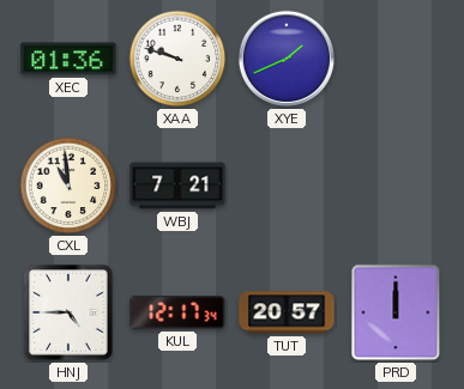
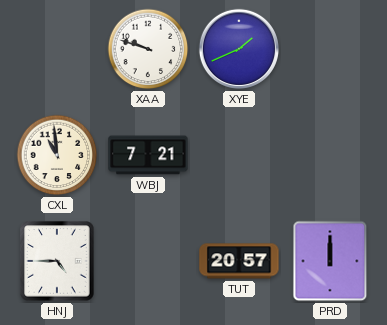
XEC: 01:36 -> none
KUL: 12:17 -> none
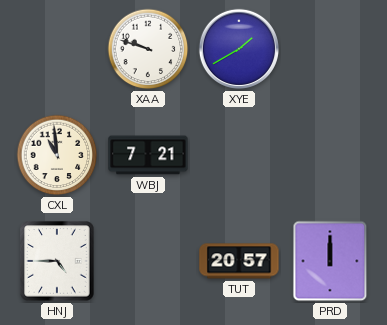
XYE: 1:41 -> 1:40
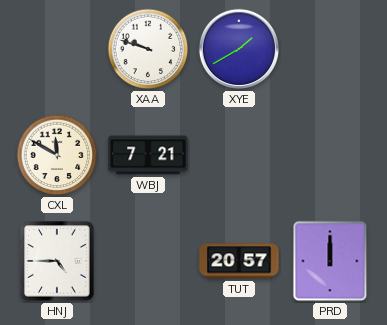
CXL: 10:59 -> 11:50
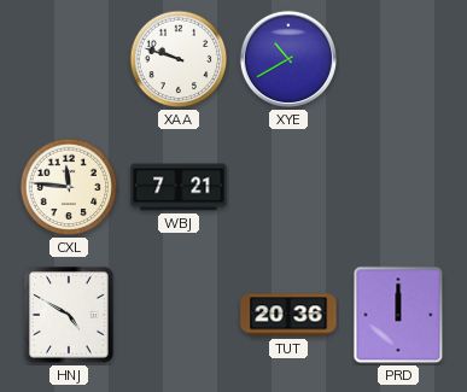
XYE: 1:40 -> 10:40
CXL: 11:50 -> 11:46
HNJ: 4:45 -> 4:50
TUT: 20:57 -> 20:36
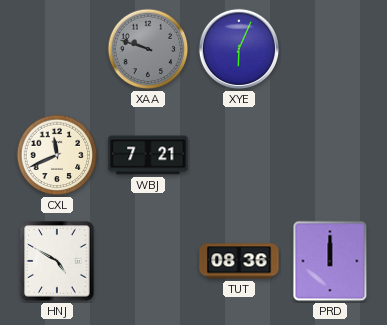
XAA dial: white -> grey
XYE: 10:40 -> 6:04
CXL: 11:46 -> 11:41
TUT: 20:36 -> 08:36
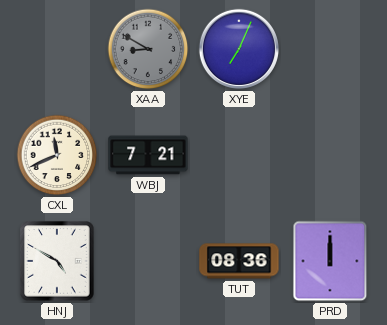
XAA: 9:48 -> 8:50
XYE: 6:04 -> 7:04
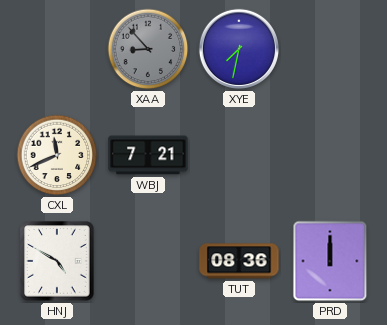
XAA: 8:50 -> 8:53
XYE: 7:04 -> 7:32
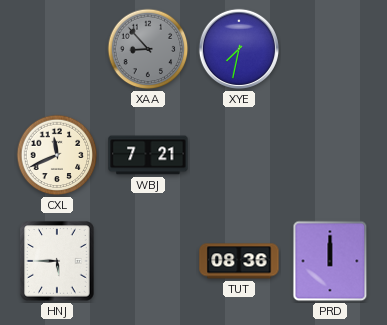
HNJ: 4:50 -> 5:45
